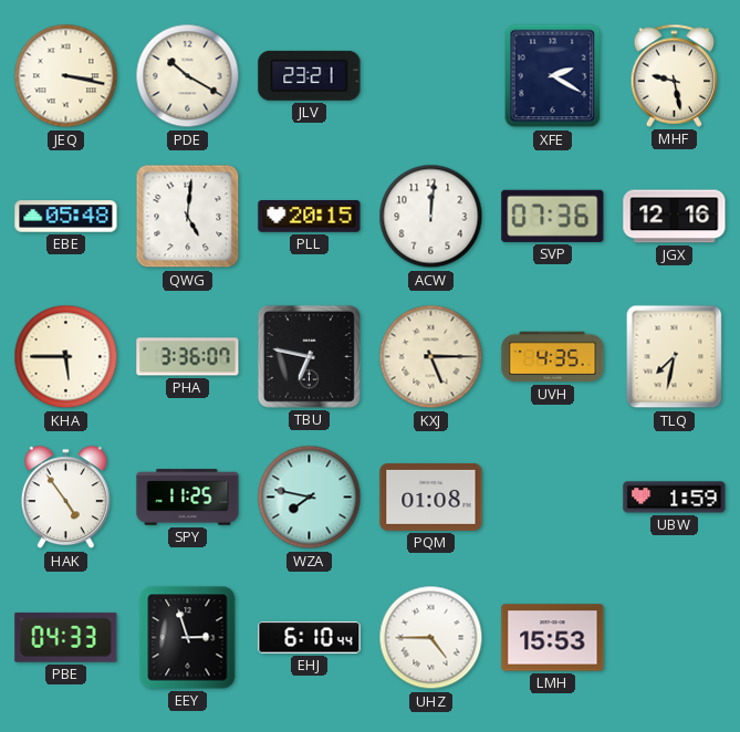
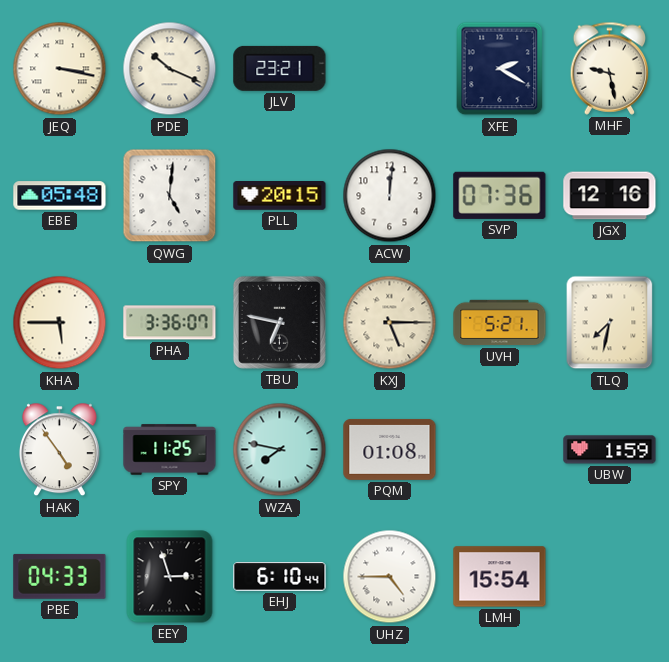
PDE: 10:20 -> 10:19
UVH: 4:35 -> 5:21
LMH: 15:53 -> 15:54
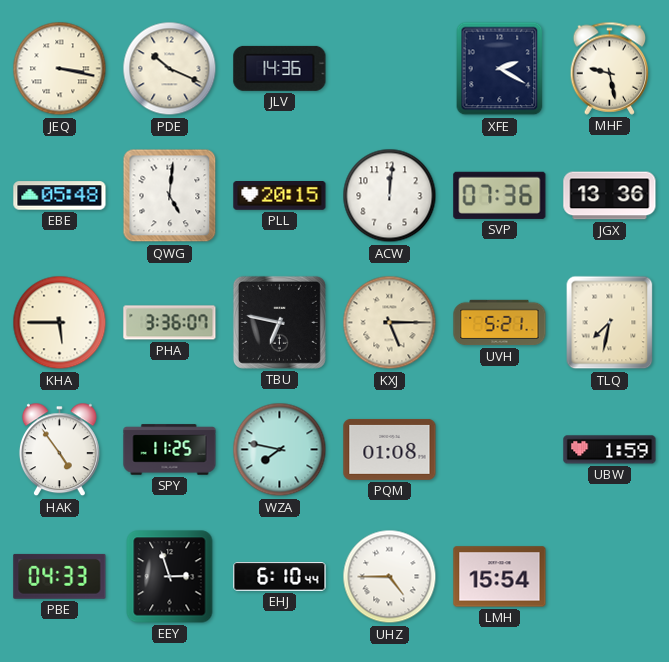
JLV: 23:21 -> 14:36
JGX: 12:16 -> 13:36
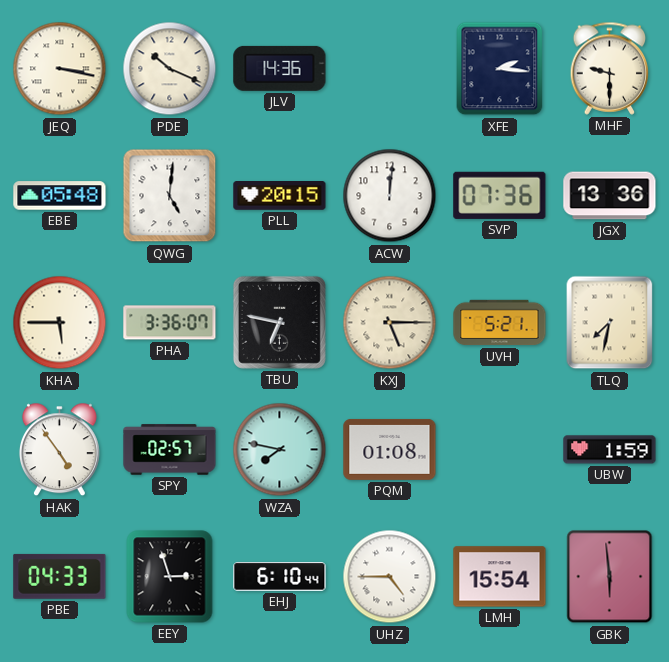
XFE: 2:20 -> 2:16
MHF: 9:28 -> 9:30
SPY: 11:25 -> 02:57
GBK: none -> 5:59
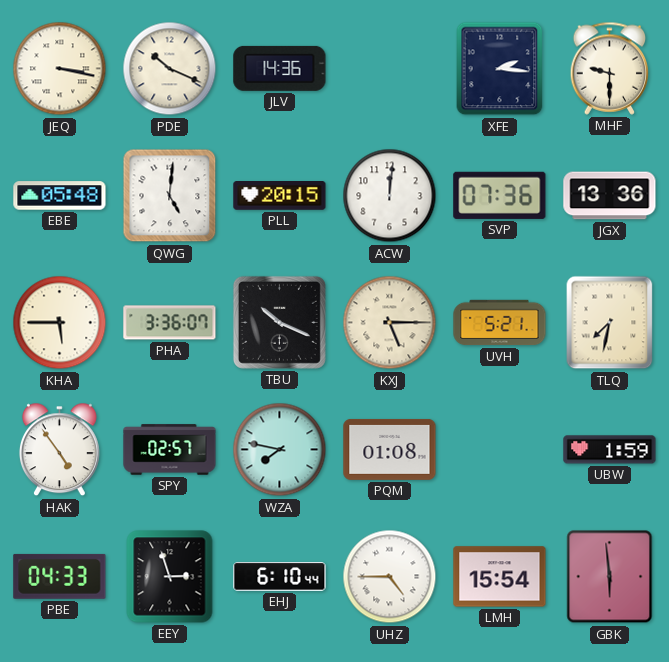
TBU: 6:47 -> 10:19
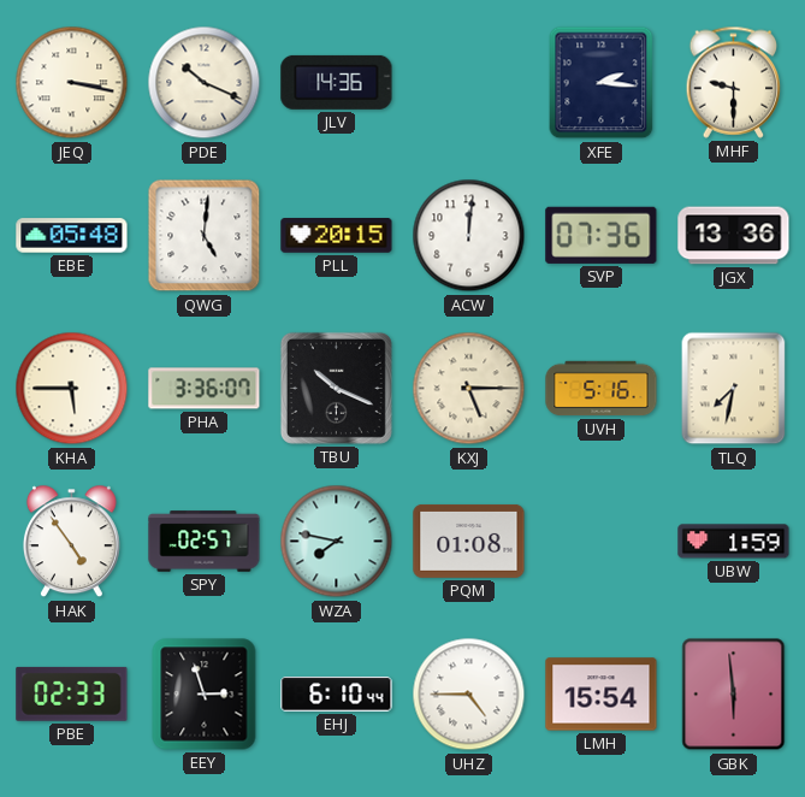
UVH: 5:21 -> 5:16
PBE: 04:33 -> 02:33
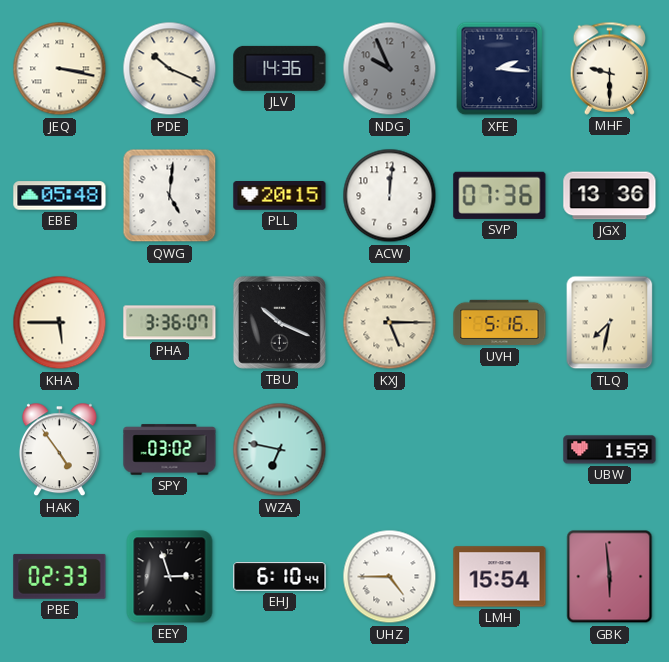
NDG: none -> 9:56
SPY: 02:57 -> 03:02
WZA: 7:47 -> 6:47
PQM: 01:08 -> none
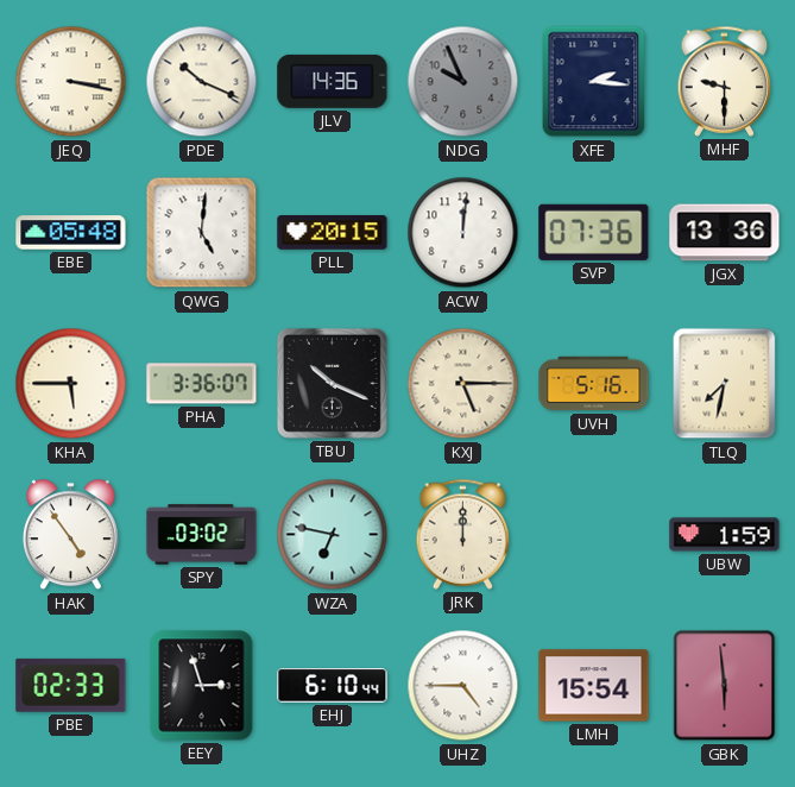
JRK: none -> 12:00
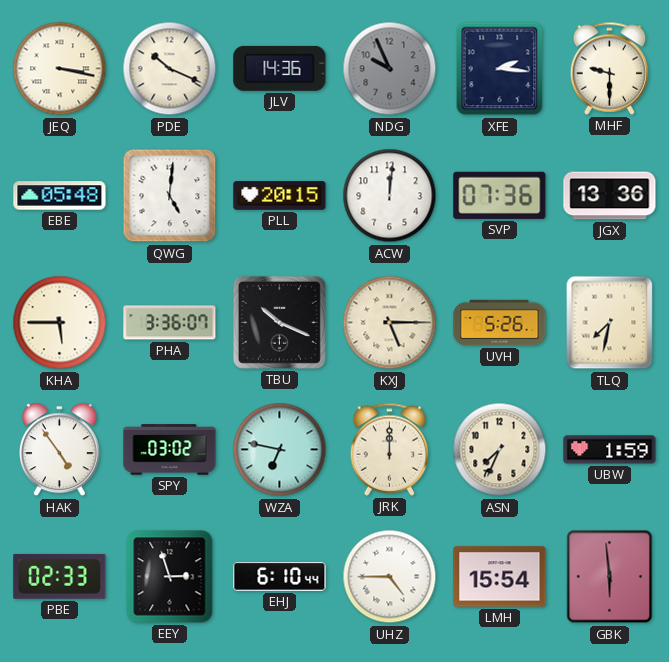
UVH: 5:16 -> 5:26
ASN: none -> 7:34
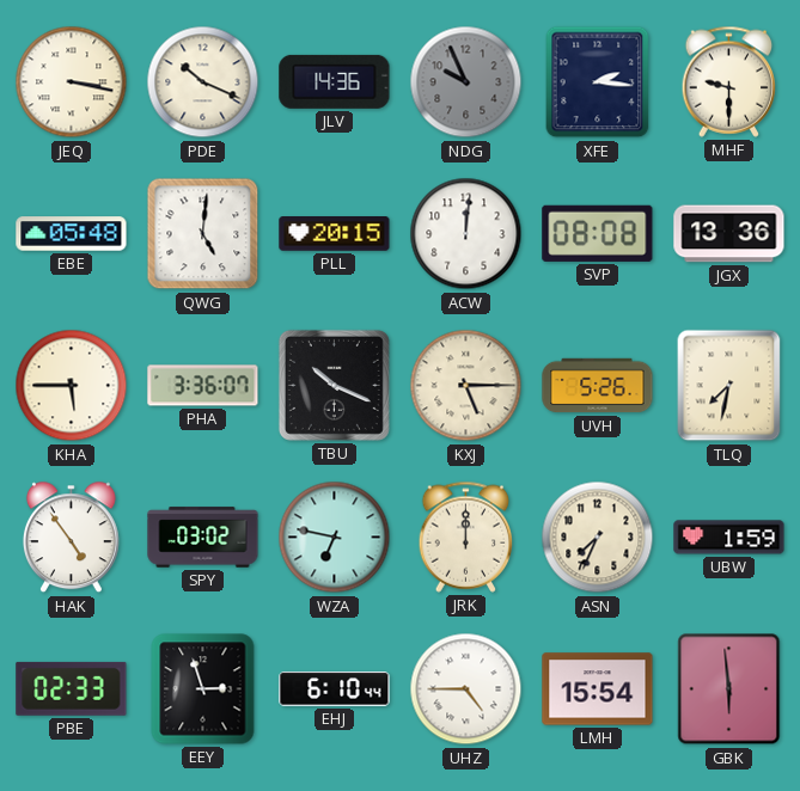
SVP: 07:36 -> 08:08
